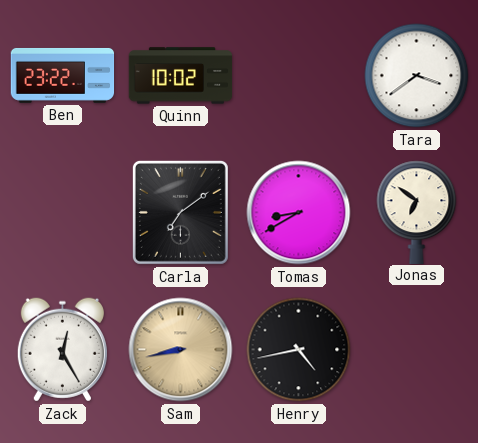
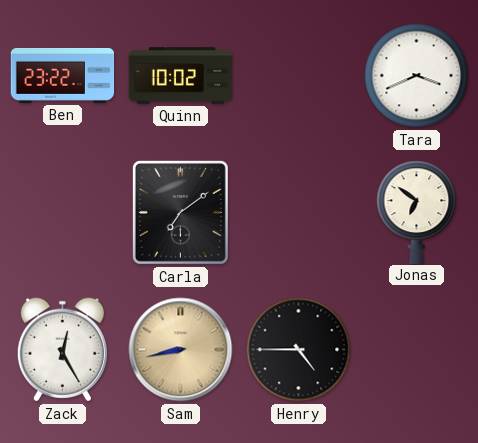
Tara: 3:39 -> 3:41
Tomas: 8:40 -> none
Henry: 4:43 -> 4:45
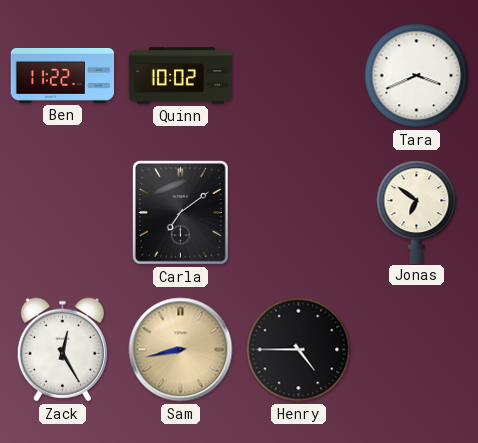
Ben: 23:22 -> 11:22
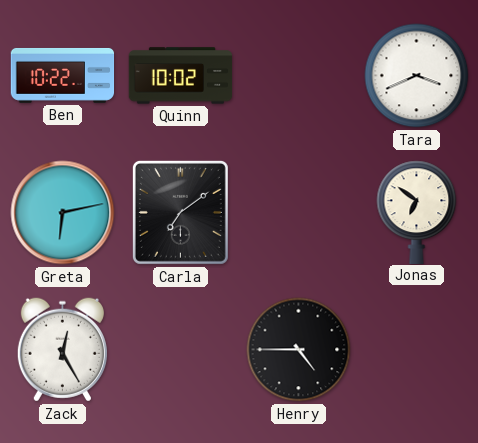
Ben: 11:22 -> 10:22
Greta: none -> 6:13
Sam: 8:43 -> none
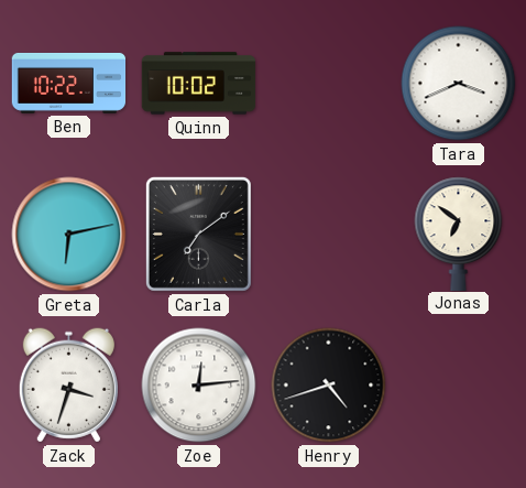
Zack: 12:25 -> 3:33
Zoe: none -> 12:14
Henry: 4:45 -> 4:42
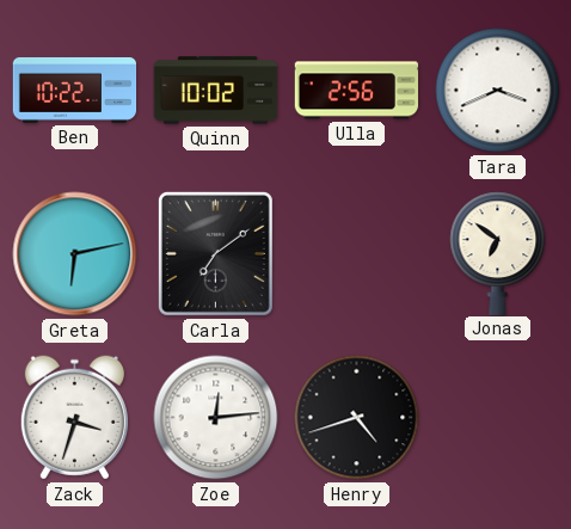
Ulla: none -> 2:56
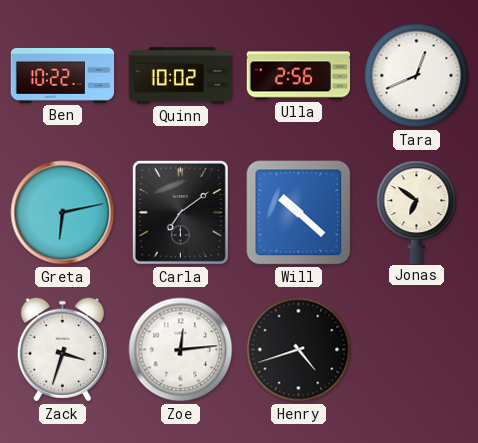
Tara: 3:41 -> 12:41
Will: none -> 10:22
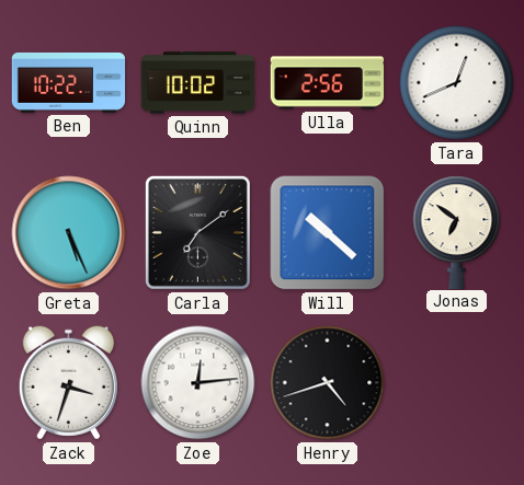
Greta: 6:13 -> 5:26
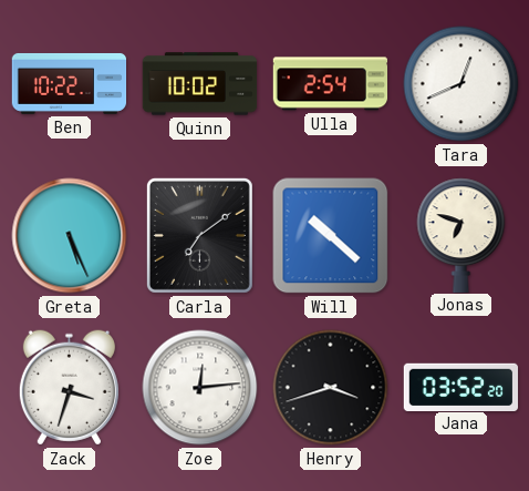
Ulla: 2:56 -> 2:54
Jonas: 6:51 -> 6:48
Henry: 4:42 -> 3:42
Jana: none -> 03:52
